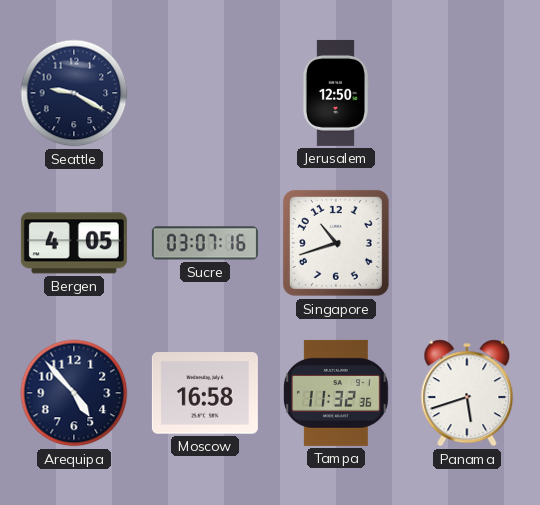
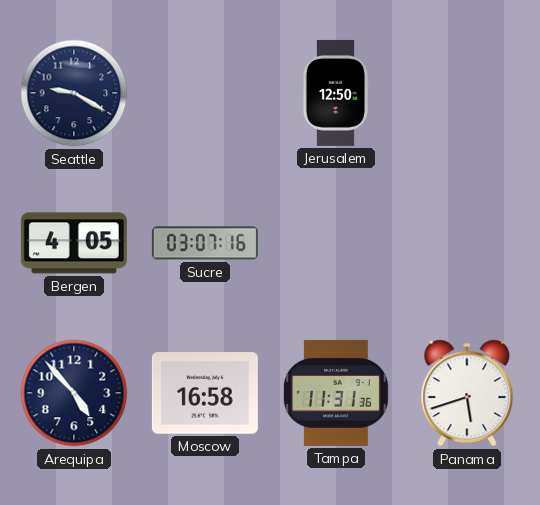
Singapore: 10:42 -> none
Tampa: 11:32 -> 11:31
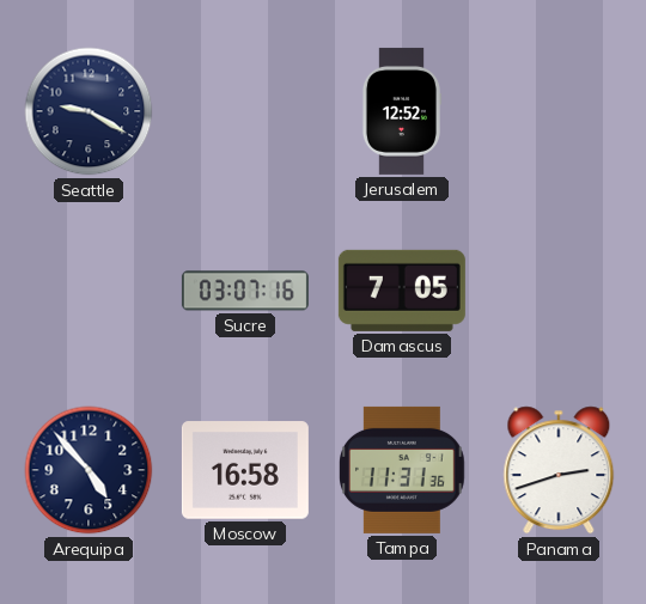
Jerusalem: 12:50 -> 12:52
Bergen: 4:05 -> none
Damascus: none -> 7:05
Panama: 5:42 -> 2:42
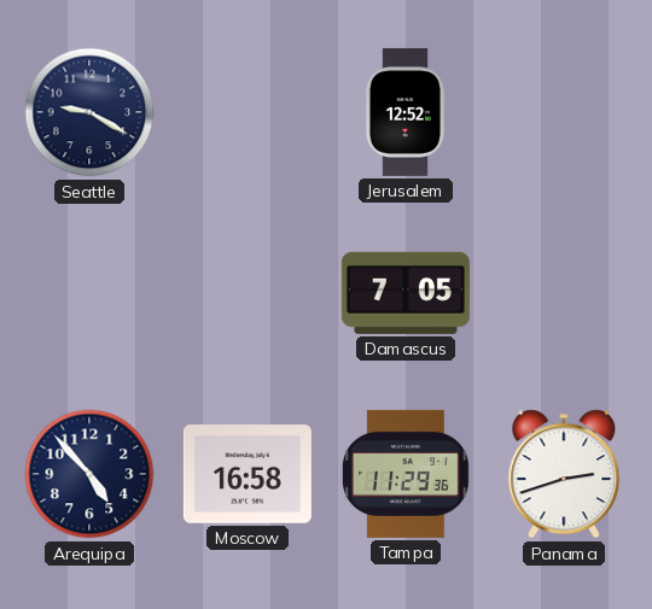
Sucre: 03:07 -> none
Tampa: 11:31 -> 11:29
